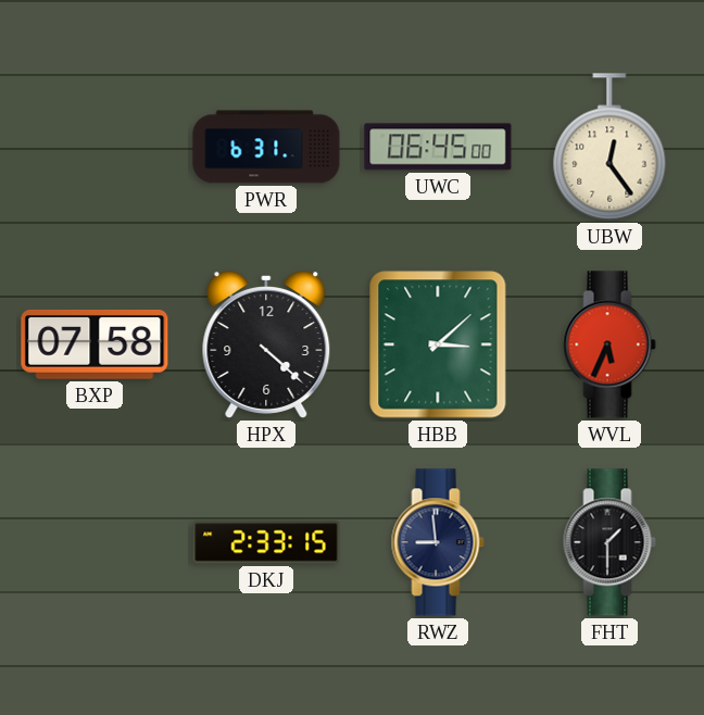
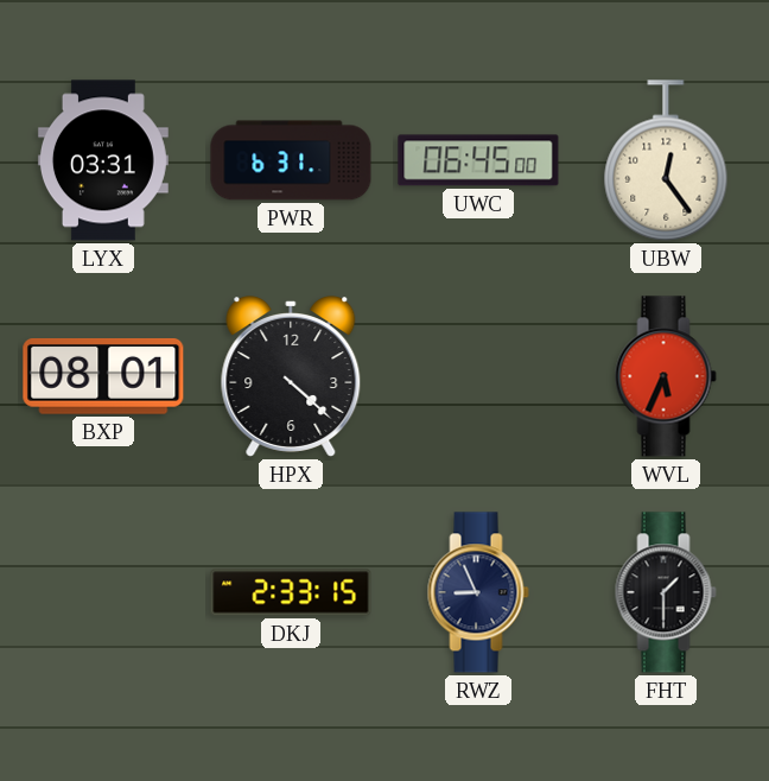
LYX: none -> 03:31
BXP: 07:58 -> 08:01
HBB: 3:08 -> none
RWZ: 8:59 -> 8:56
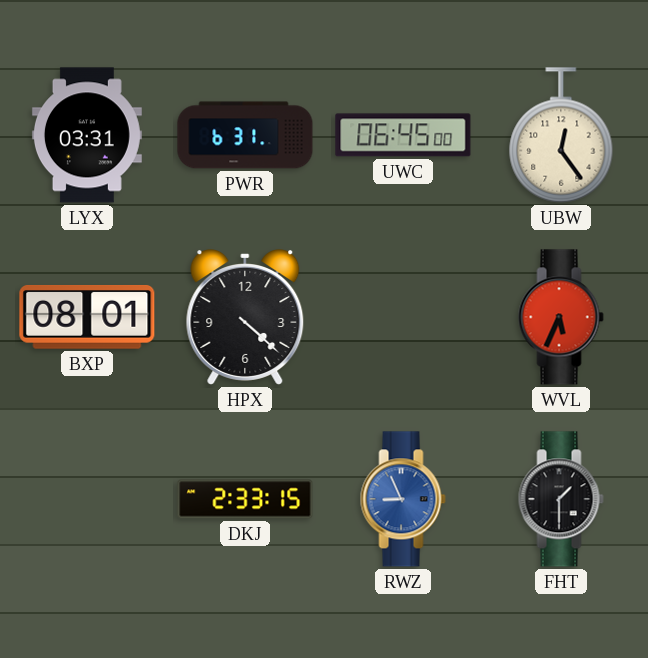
RWZ dial: navy -> blue
